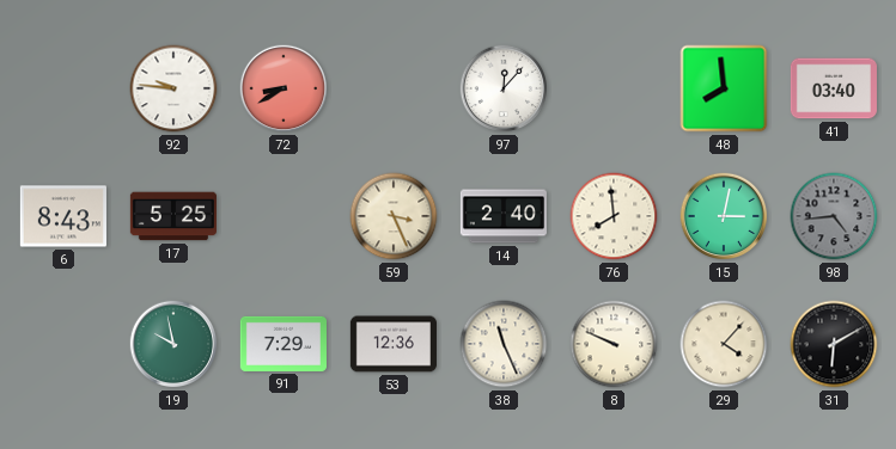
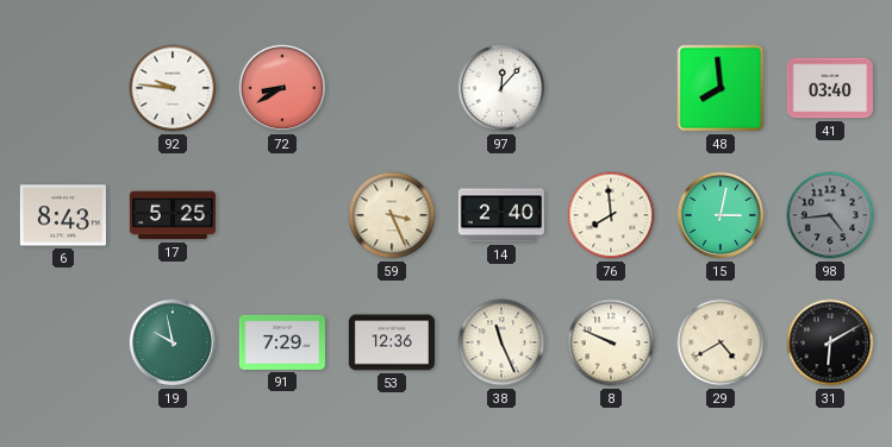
29: 4:07 -> 4:40
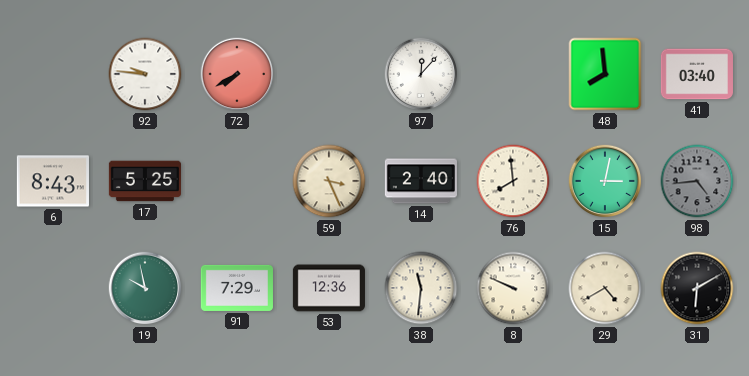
72: 8:40 -> 7:40
38: 11:26 -> 11:31
